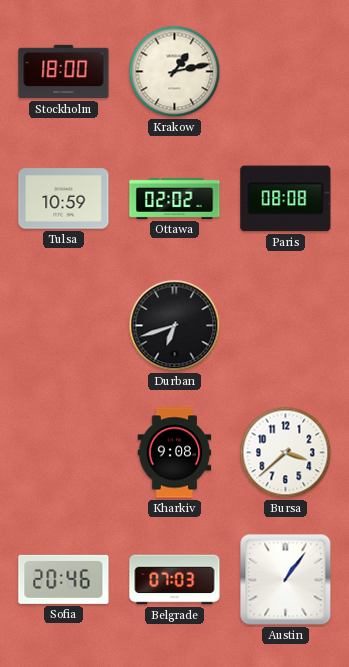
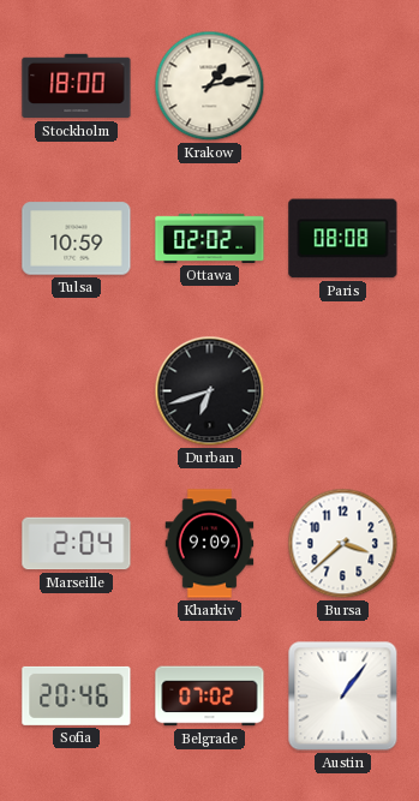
Marseille: none -> 2:04
Kharkiv: 9:08 -> 9:09
Belgrade: 07:03 -> 07:02
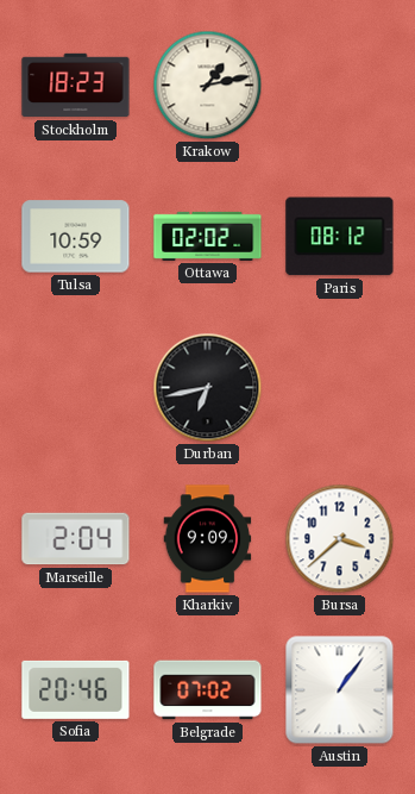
Stockholm: 18:00 -> 18:23
Paris: 08:08 -> 08:12
Durban: 6:42 -> 6:43
